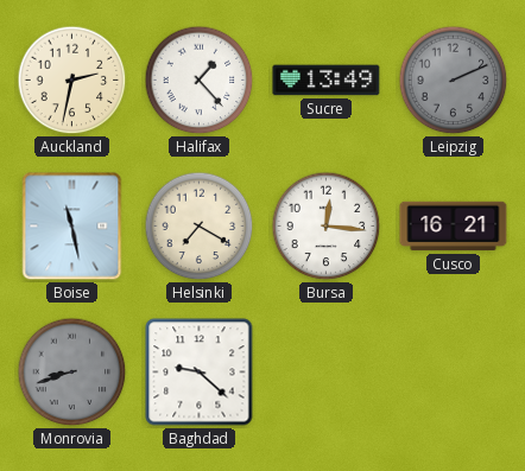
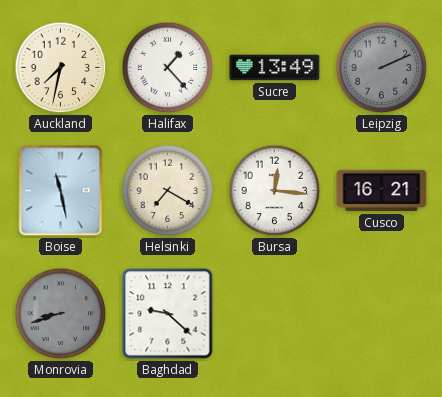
Auckland: 2:32 -> 7:32
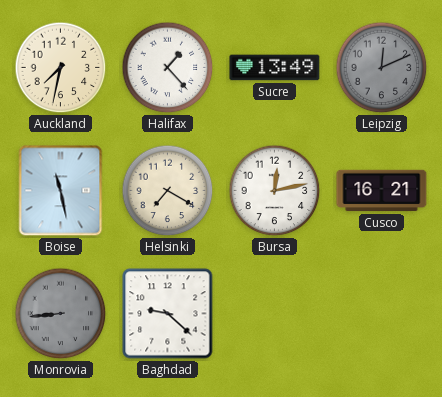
Leipzig: 2:11 -> 12:11
Bursa: 12:16 -> 12:13
Monrovia: 8:42 -> 8:44
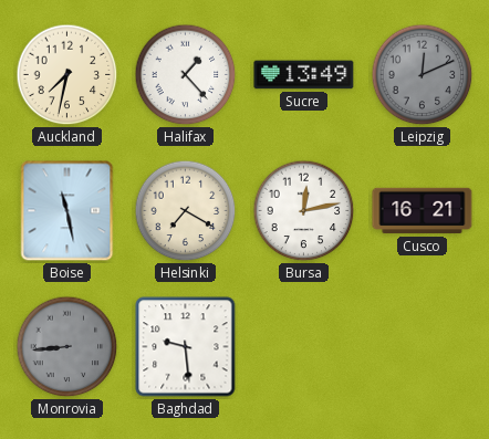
Baghdad: 9:22 -> 9:29
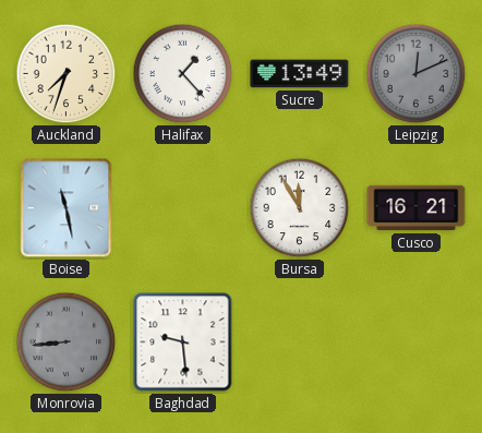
Auckland: 7:32 -> 7:33
Helsinki: 7:20 -> none
Bursa: 12:13 -> 11:55
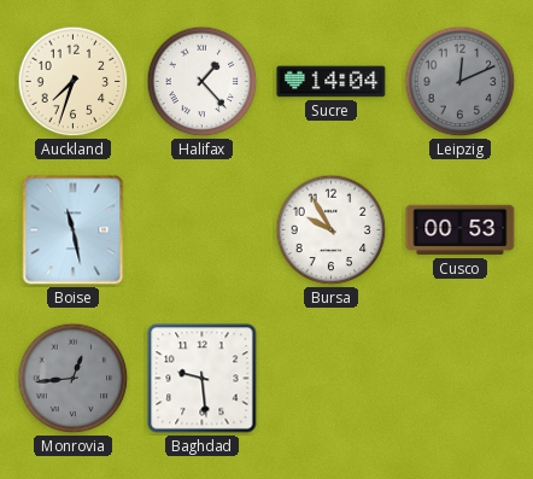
Sucre: 13:49 -> 14:04
Bursa: 11:55 -> 9:55
Cusco: 16:21 -> 00:53
Monrovia: 8:44 -> 12:44
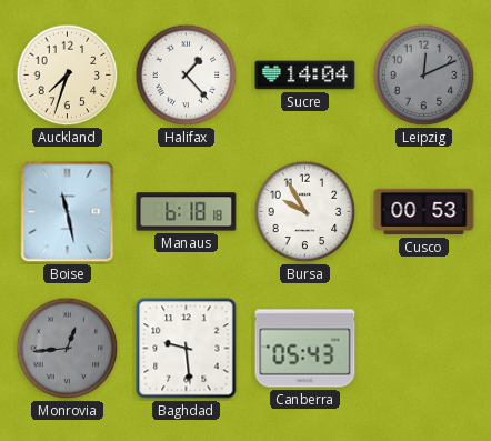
Manaus: none -> 6:18
Canberra: none -> 05:43
